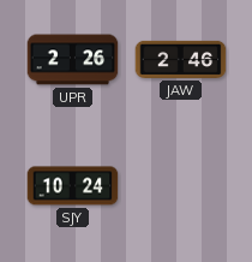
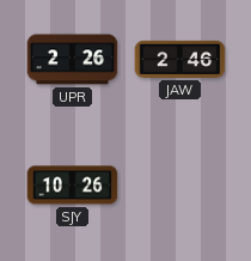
SJY: 10:24 -> 10:26
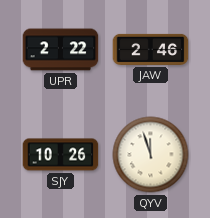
UPR: 2:26 -> 2:22
QYV: none -> 11:57
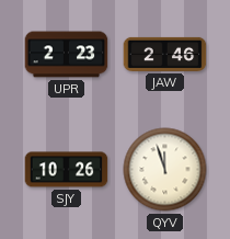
UPR: 2:22 -> 2:23
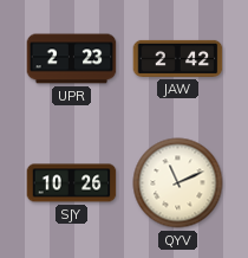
JAW: 2:46 -> 2:42
QYV: 11:57 -> 11:11
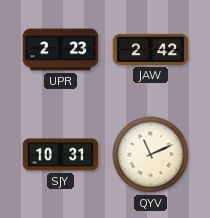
SJY: 10:26 -> 10:31
